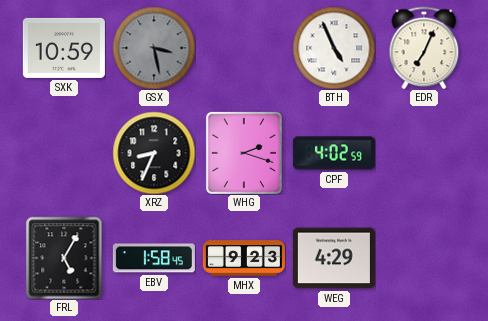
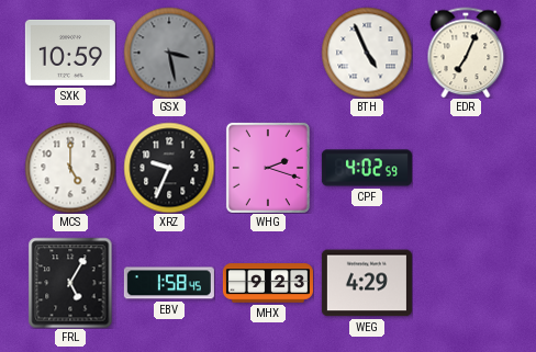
MCS: none -> 5:00
XRZ: 8:34 -> 9:34
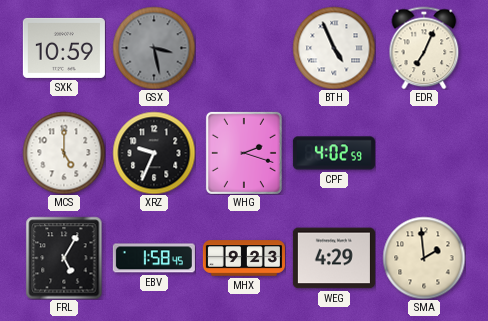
SMA: none -> 1:59
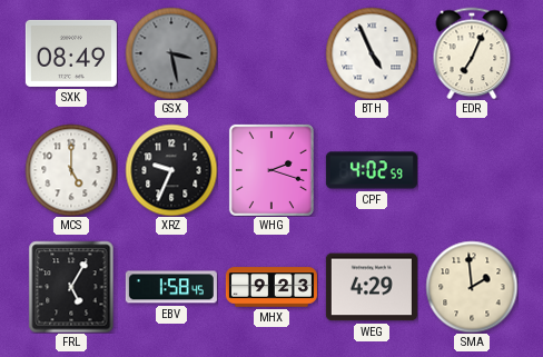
SXK: 10:59 -> 08:49
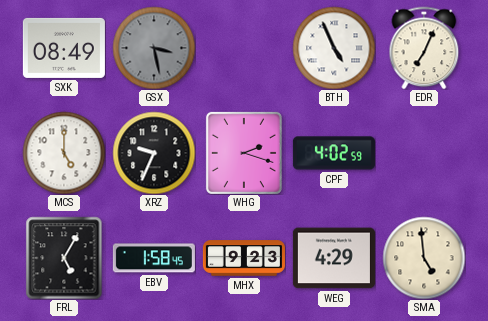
SMA: 1:59 -> 4:59
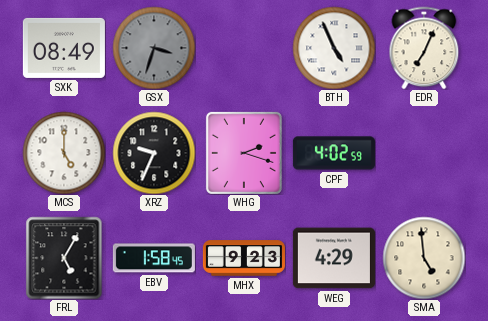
GSX: 3:28 -> 3:33
